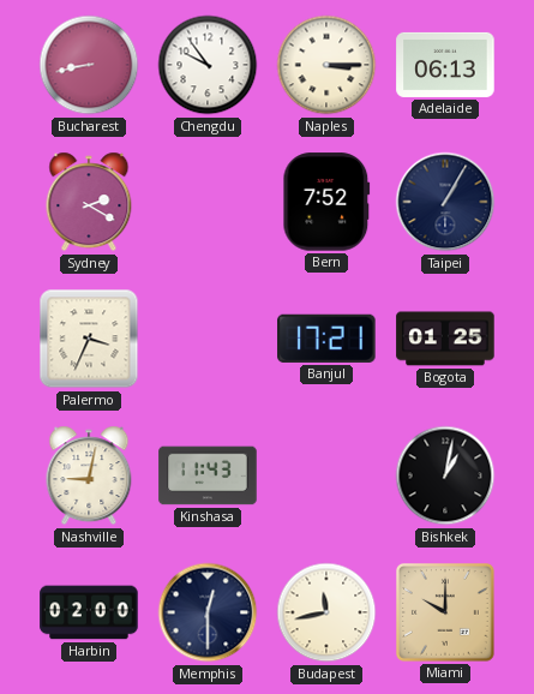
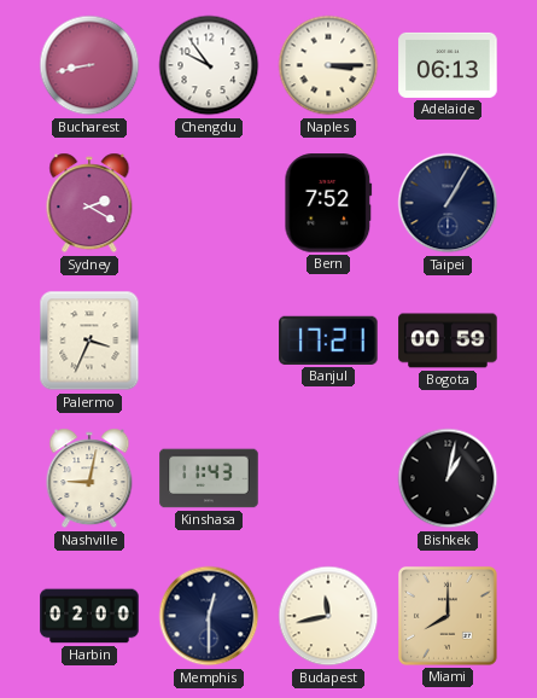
Bogota: 01:25 -> 00:59
Miami: 10:00 -> 8:00
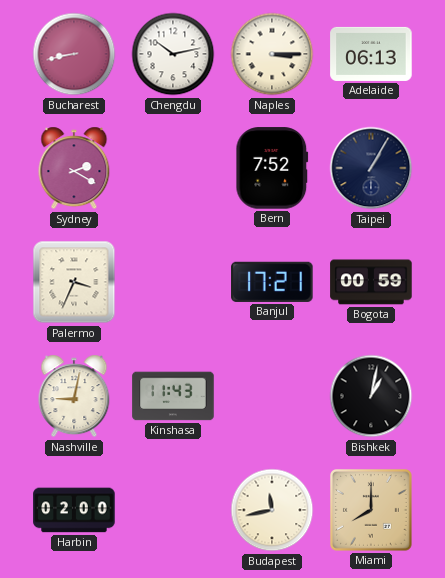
Chengdu: 9:54 -> 10:13
Memphis: 12:30 -> none
